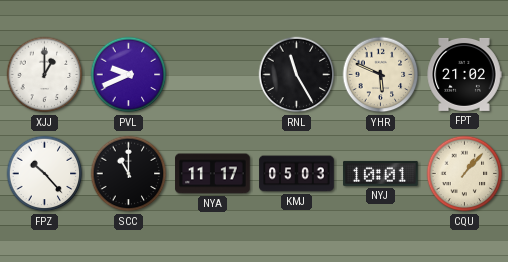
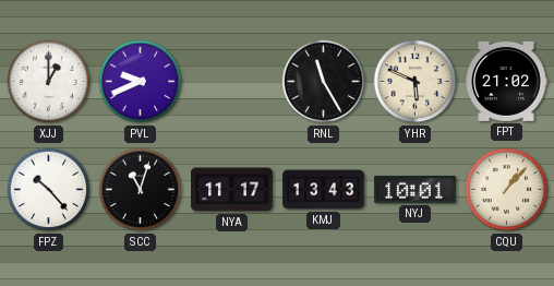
SCC: 11:00 -> 11:03
KMJ: 05:03 -> 13:43
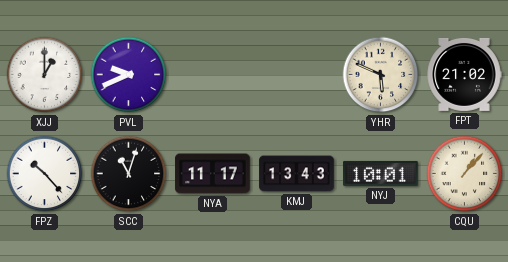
RNL: 11:25 -> none
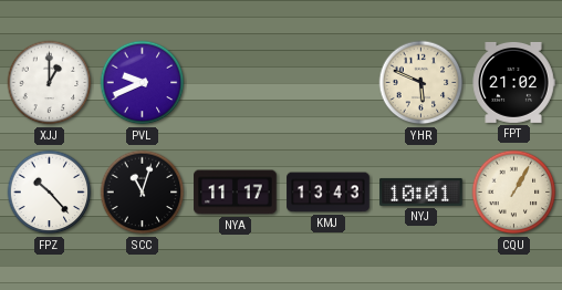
CQU: 1:07 -> 1:05
